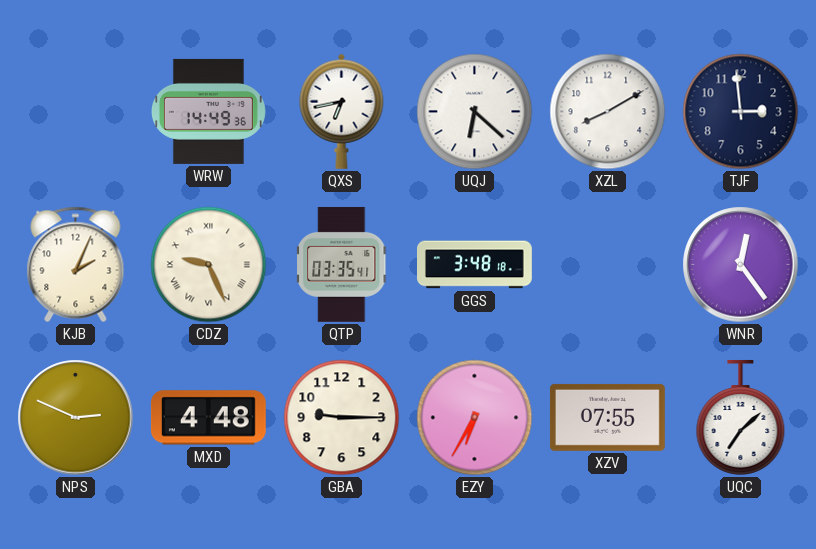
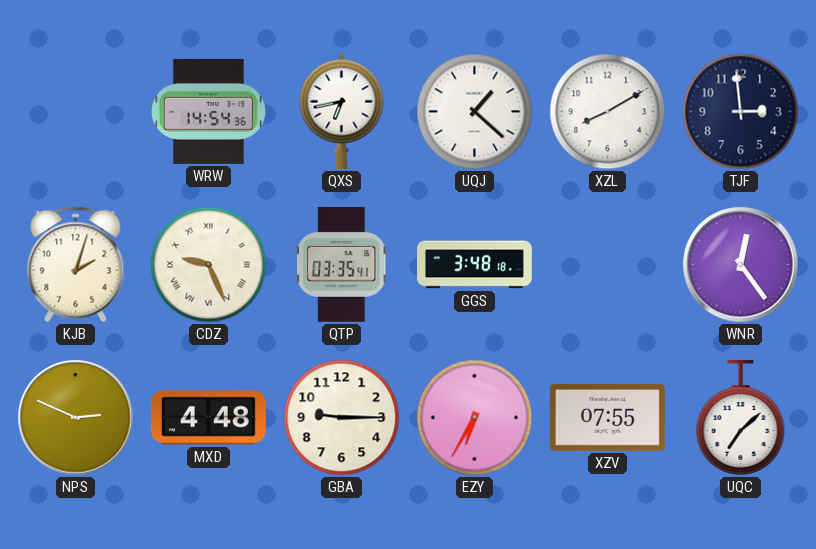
WRW: 14:49 -> 14:54
UQJ: 6:22 -> 1:22
KJB: 2:04 -> 2:03
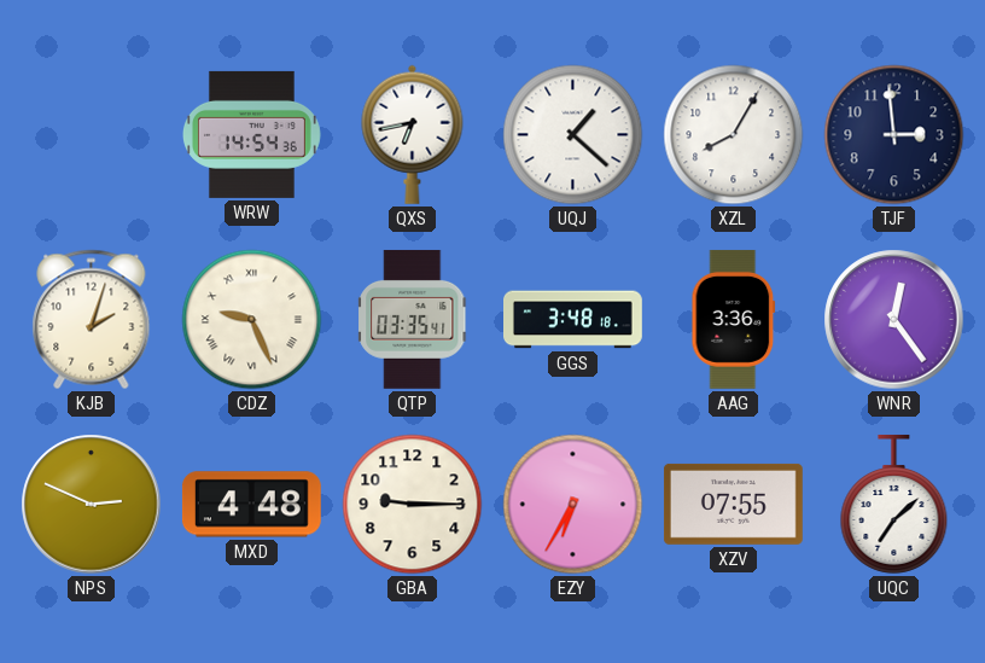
XZL: 8:10 -> 8:05
AAG: none -> 3:36
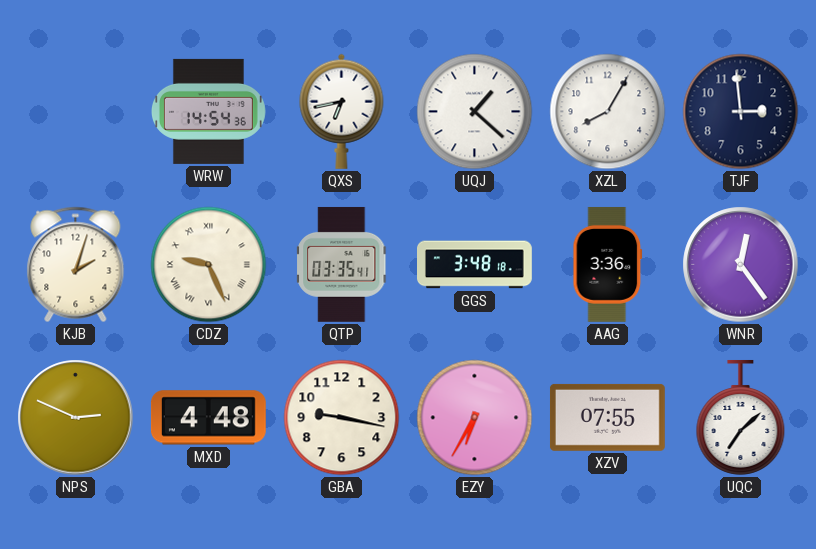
GBA: 9:15 -> 9:17
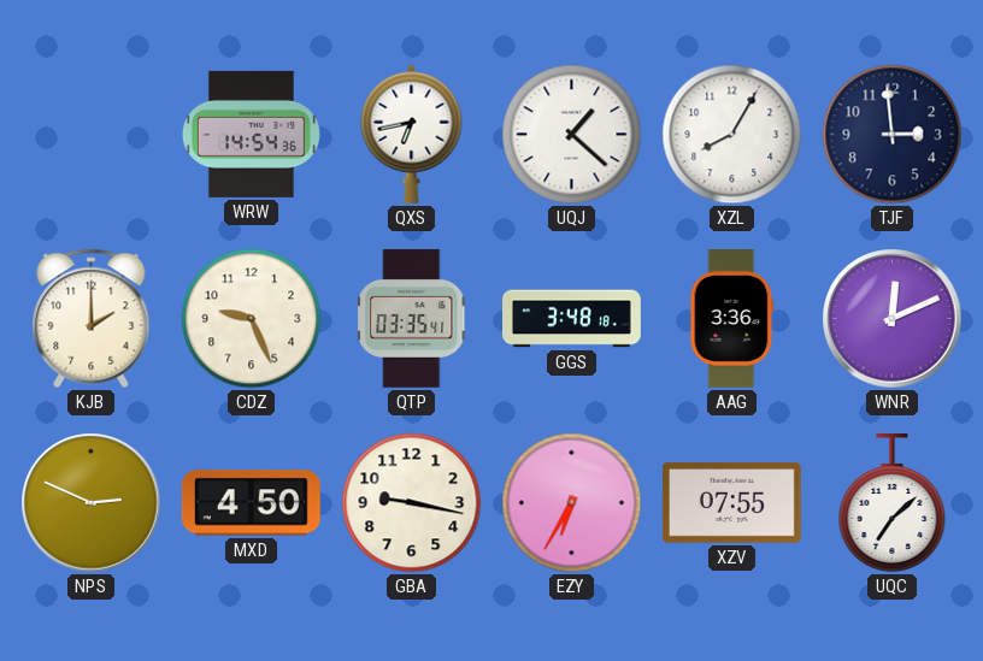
KJB: 2:03 -> 2:00
CDZ numerals: Roman -> Arabic
WNR: 12:24 -> 12:11
MXD: 4:48 -> 4:50
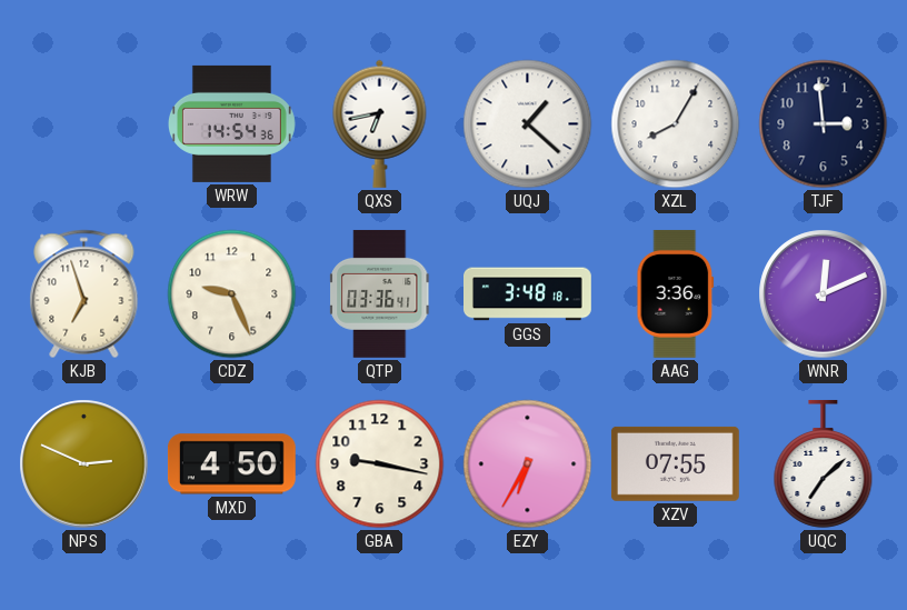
KJB: 2:00 -> 6:57
QTP: 03:35 -> 03:36
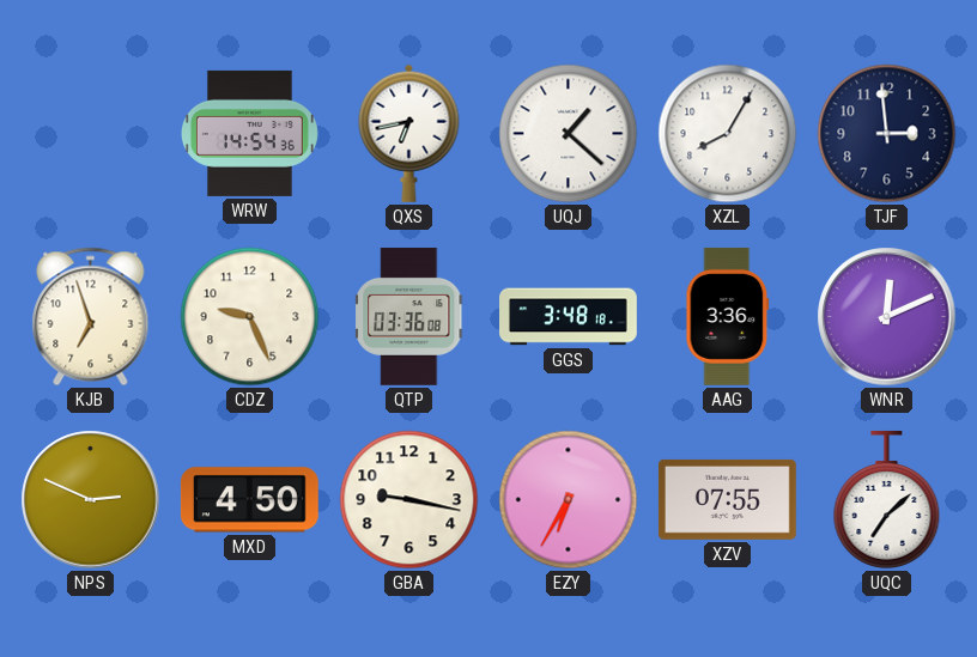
QTP: 03:36:41 -> 03:36:08
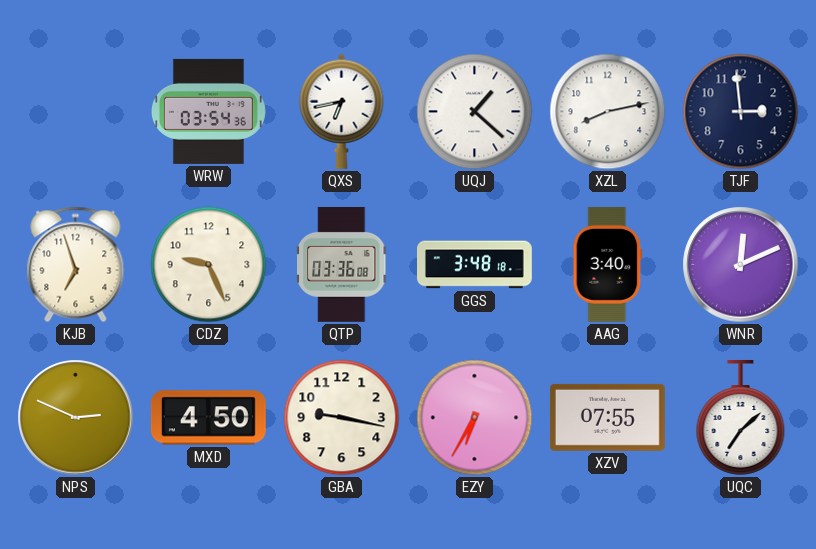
WRW: 14:54 -> 03:54
XZL: 8:05 -> 8:13
AAG: 3:36 -> 3:40
